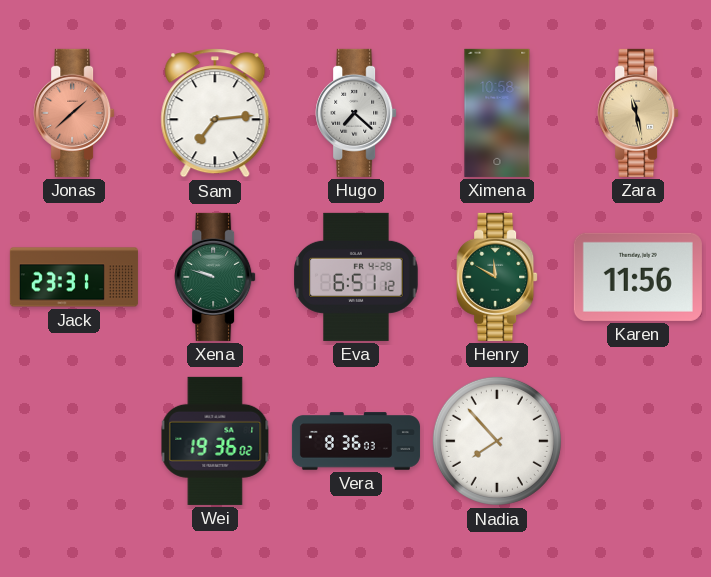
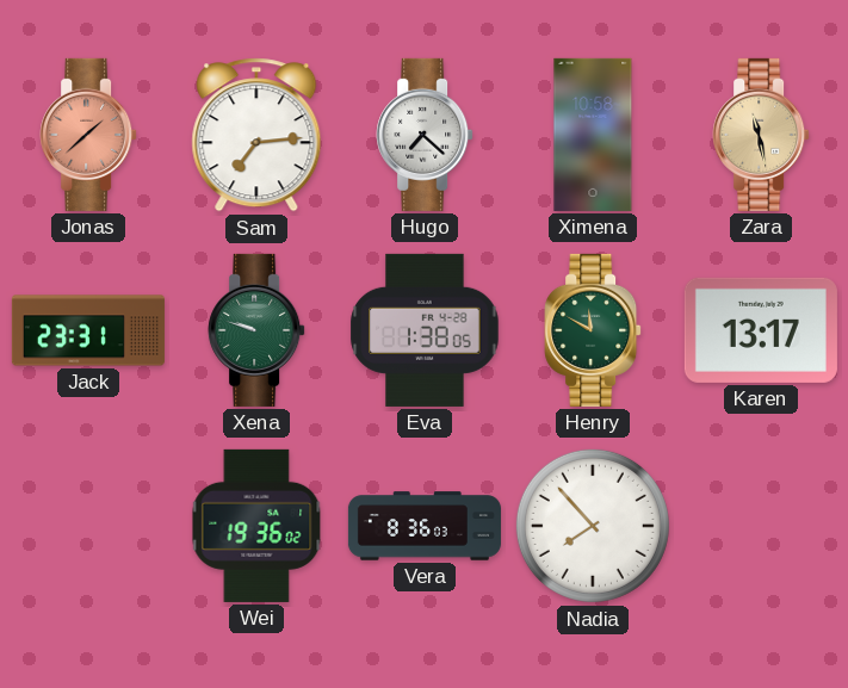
Eva: 6:51 -> 1:38
Karen: 11:56 -> 13:17
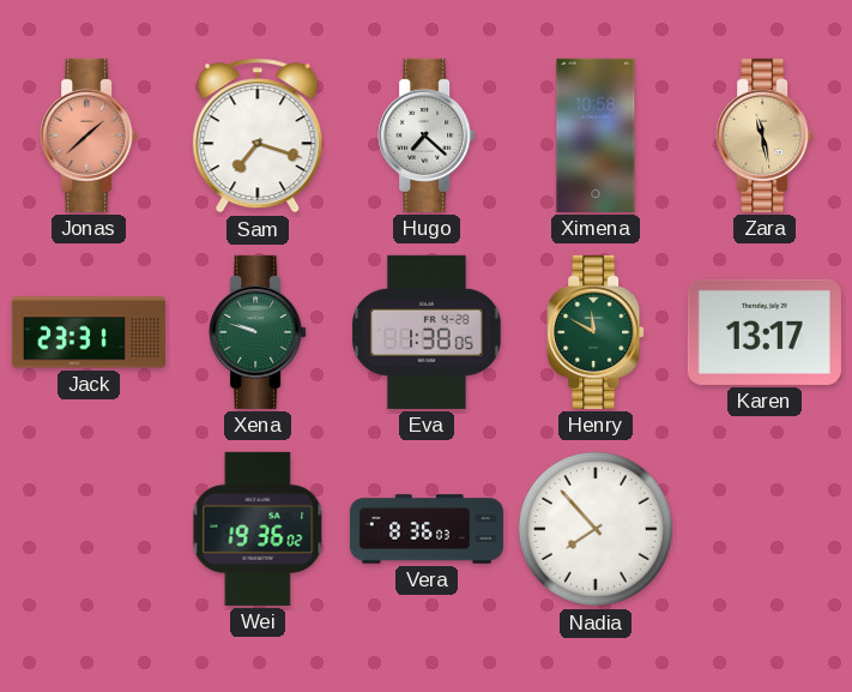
Sam: 7:14 -> 7:18
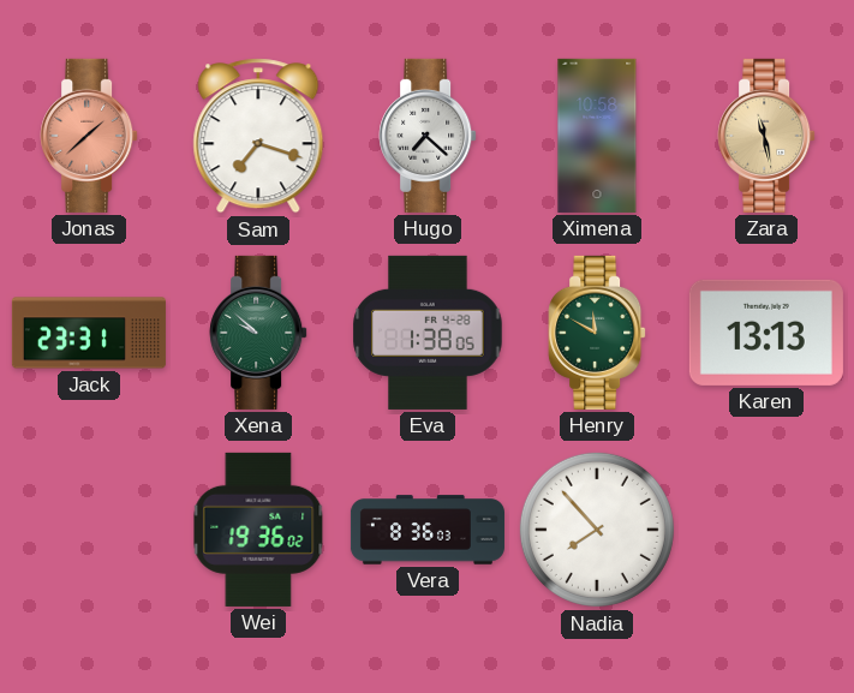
Xena: 9:48 -> 9:52
Karen: 13:17 -> 13:13
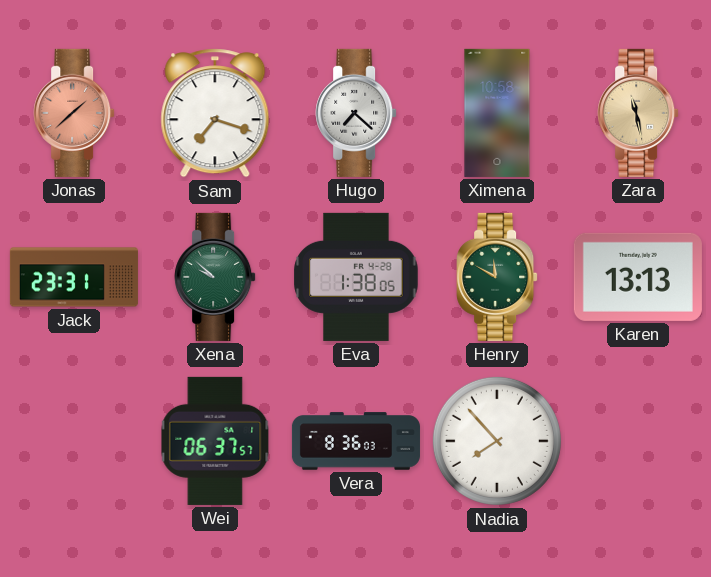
Wei: 19:36 -> 06:37
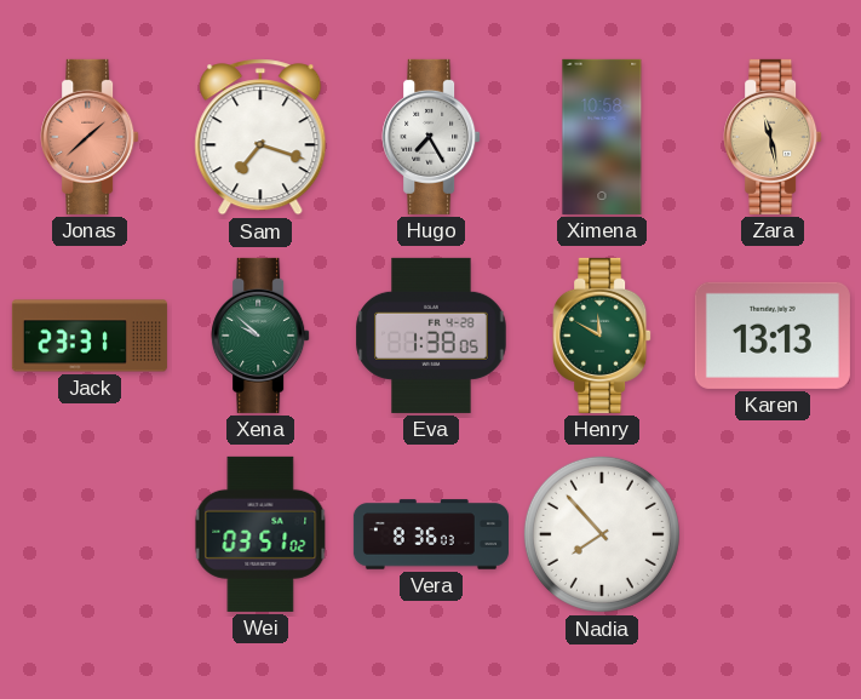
Hugo: 7:22 -> 7:25
Wei: 06:37 -> 03:51
